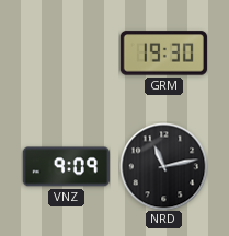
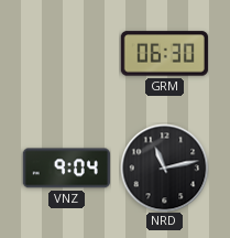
GRM: 19:30 -> 06:30
VNZ: 9:09 -> 9:04
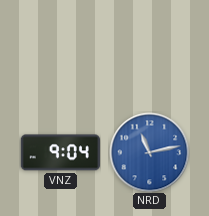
GRM: 06:30 -> none
NRD dial: black -> blue
